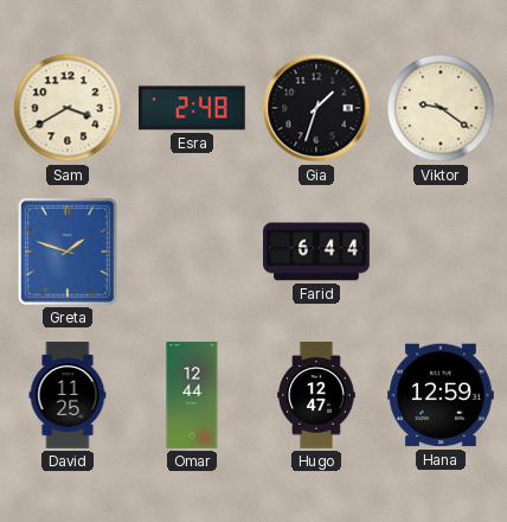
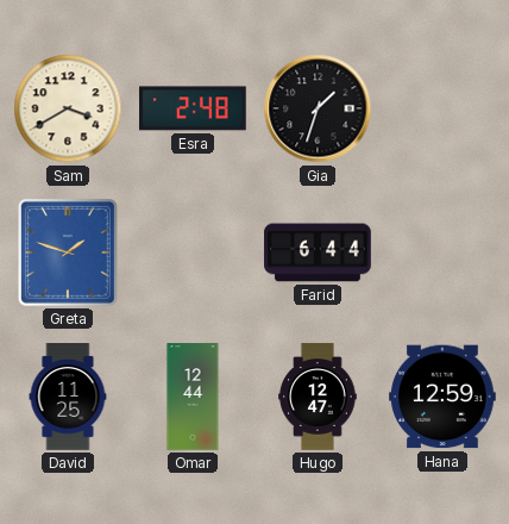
Viktor: 9:21 -> none
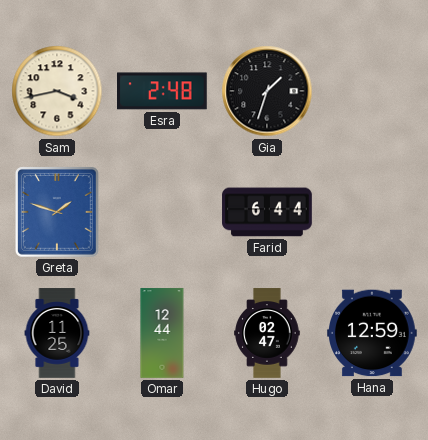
Sam: 3:40 -> 3:43
Hugo: 12:47 -> 02:47
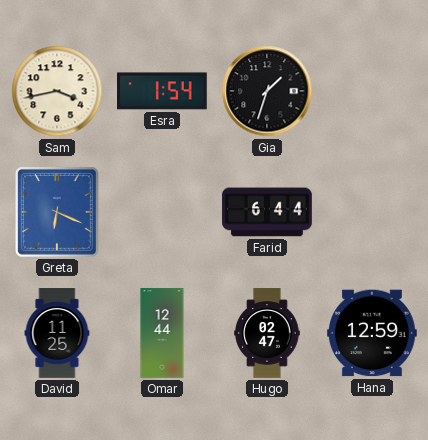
Esra: 2:48 -> 1:54
Greta: 1:48 -> 6:19
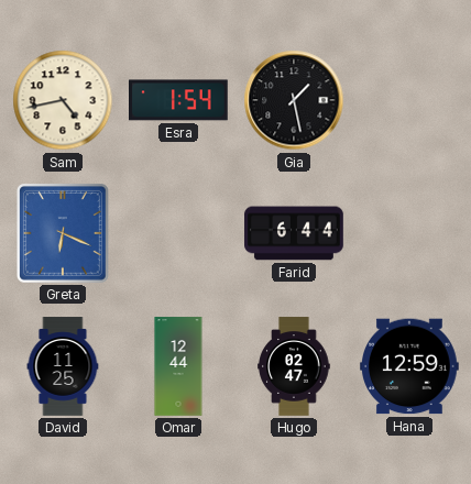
Sam: 3:43 -> 4:43
Gia: 1:33 -> 1:28
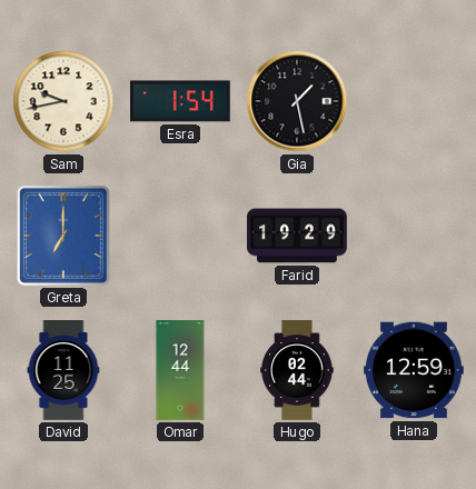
Sam: 4:43 -> 9:43
Greta: 6:19 -> 7:00
Farid: 6:44 -> 19:29
Hugo: 02:47 -> 02:44
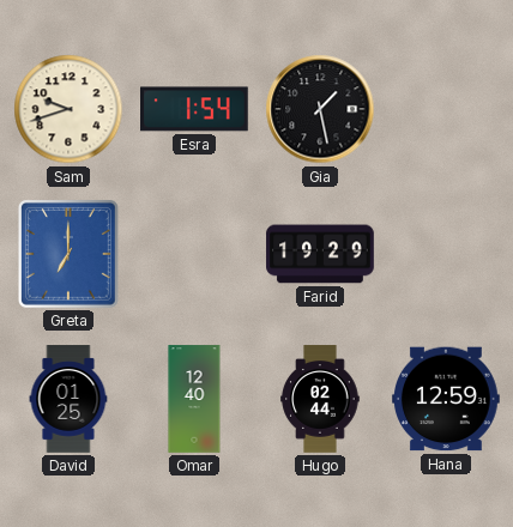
Sam: 9:43 -> 9:42
David: 11:25 -> 01:25
Omar: 12:44 -> 12:40
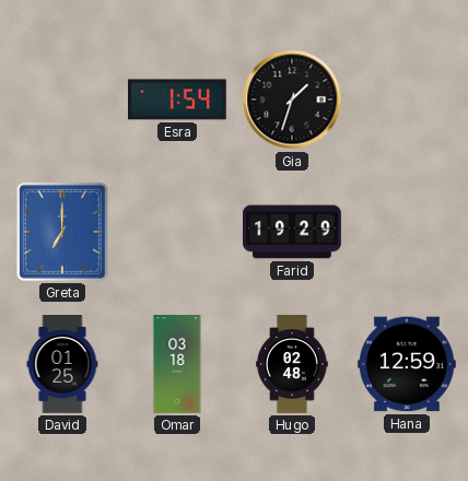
Sam: 9:42 -> none
Gia: 1:28 -> 1:33
Omar: 12:40 -> 03:18
Hugo: 02:44 -> 02:48
